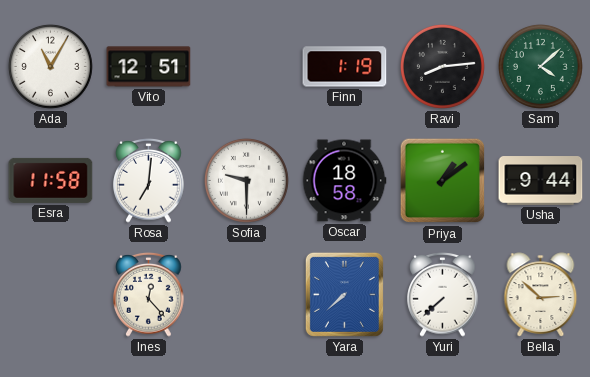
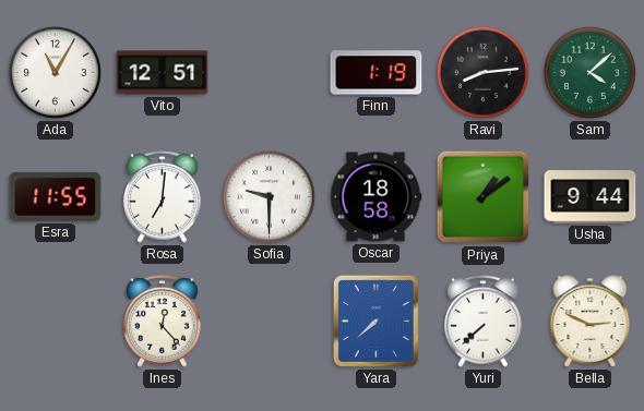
Esra: 11:58 -> 11:55
Bella: 2:52 -> 2:49
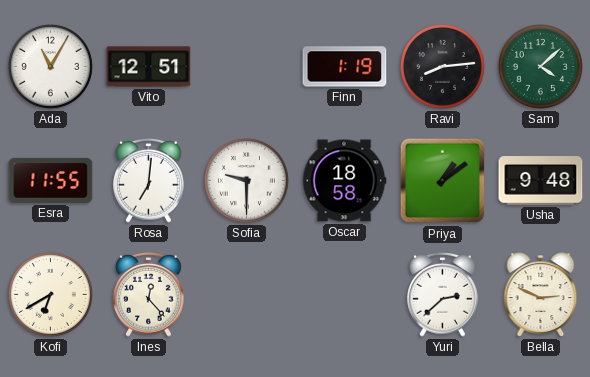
Usha: 9:44 -> 9:48
Kofi: none -> 6:40
Yara: 7:38 -> none
Yuri: 7:38 -> 2:38
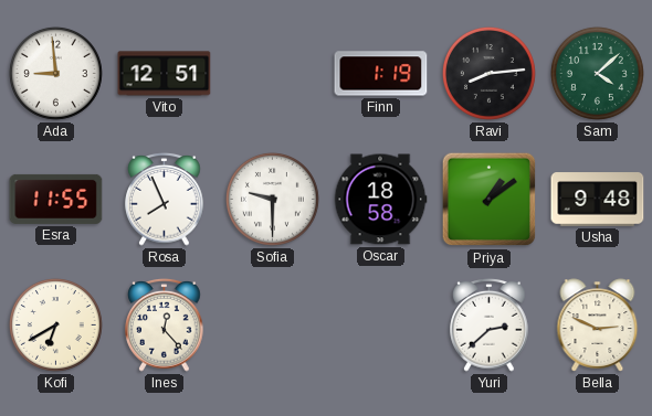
Ada: 11:05 -> 8:59
Rosa: 7:01 -> 7:56
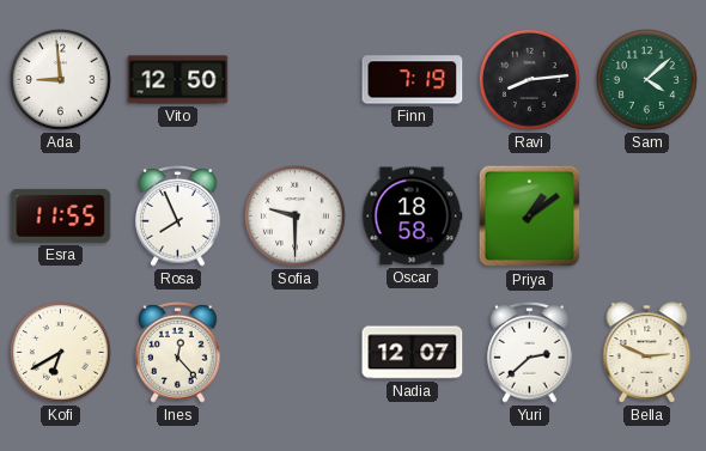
Vito: 12:51 -> 12:50
Finn: 1:19 -> 7:19
Usha: 9:48 -> none
Nadia: none -> 12:07
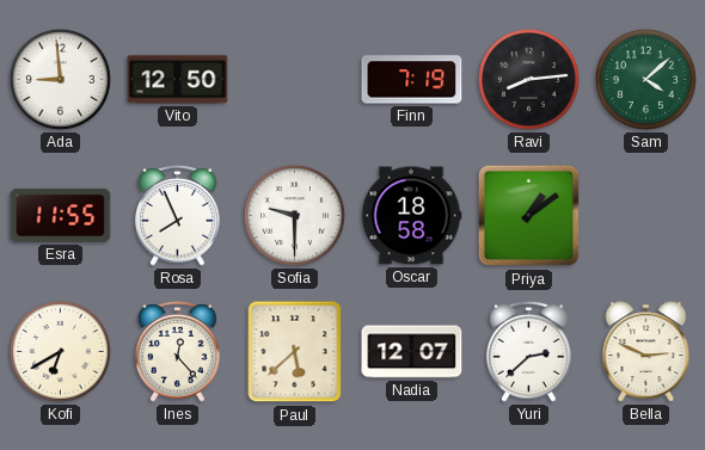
Paul: none -> 5:38
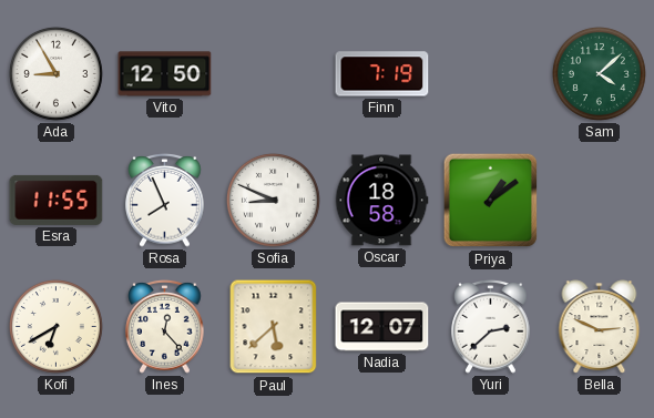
Ada: 8:59 -> 8:55
Ravi: 8:14 -> none
Sofia: 9:30 -> 8:49
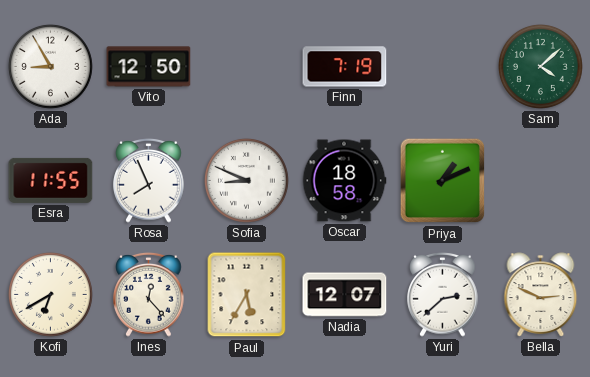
Priya: 1:09 -> 1:11
Paul: 5:38 -> 5:35
